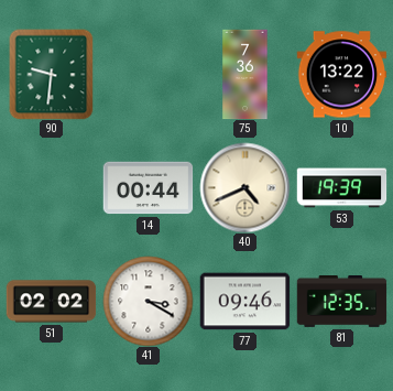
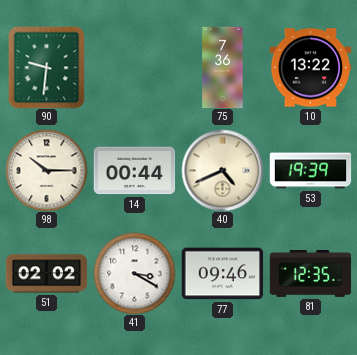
98: none -> 10:15
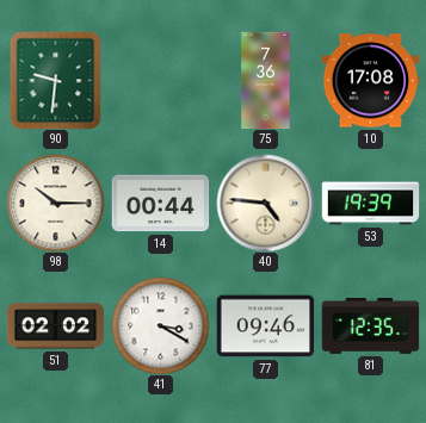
10: 13:22 -> 17:08
40: 4:41 -> 4:46
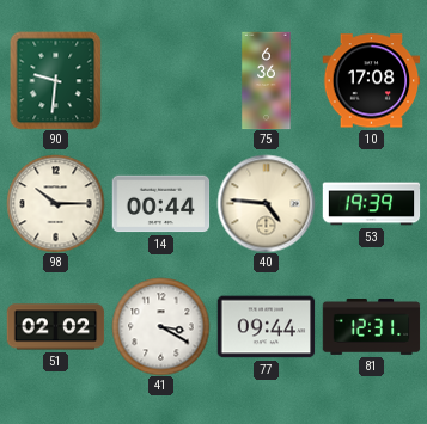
75: 7:36 -> 6:36
77: 09:46 -> 09:44
81: 12:35 -> 12:31
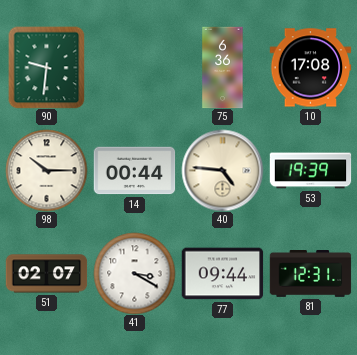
51: 02:02 -> 02:07
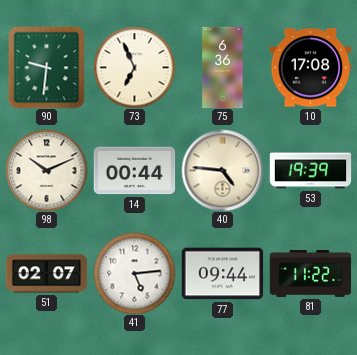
73: none -> 6:56
98: 10:15 -> 10:11
41: 3:20 -> 5:14
81: 12:31 -> 11:22
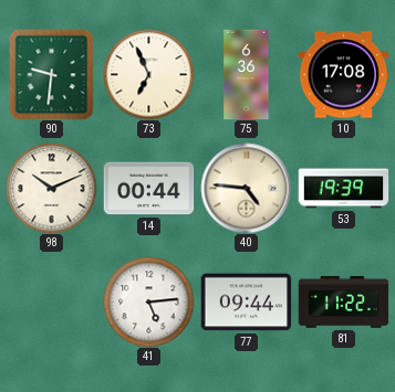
51: 02:07 -> none
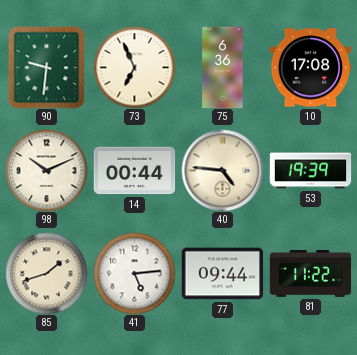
85: none -> 1:42
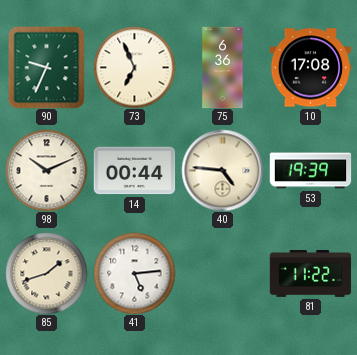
90: 9:31 -> 9:34
77: 09:44 -> none
